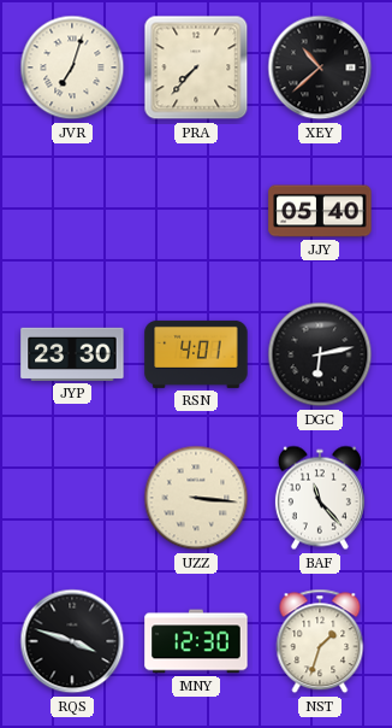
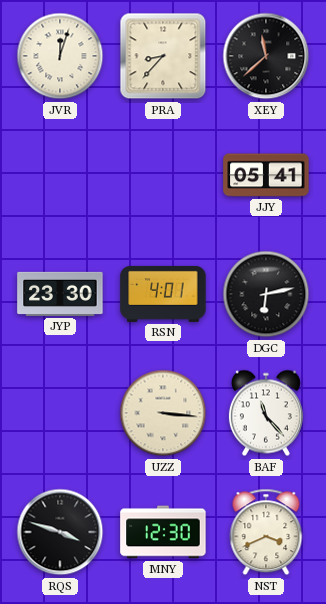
JVR: 7:03 -> 12:03
PRA: 7:37 -> 8:37
XEY: 10:38 -> 11:38
JJY: 05:40 -> 05:41
NST: 1:33 -> 3:41
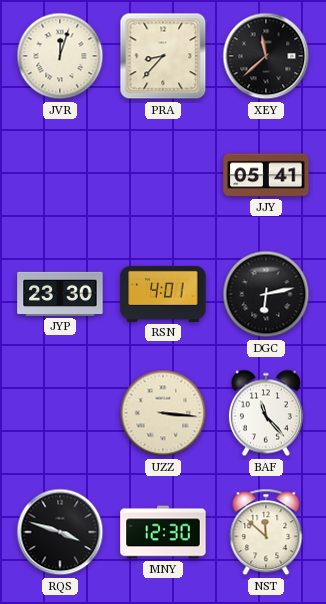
NST: 3:41 -> 11:52
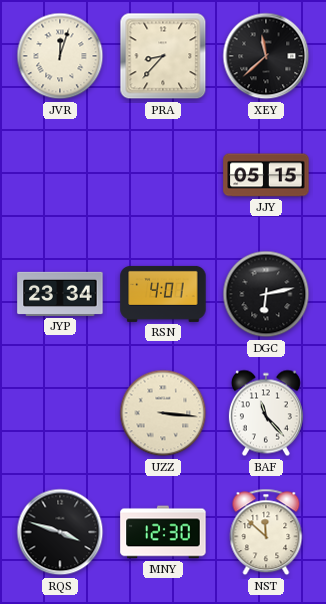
JJY: 05:41 -> 05:15
JYP: 23:30 -> 23:34
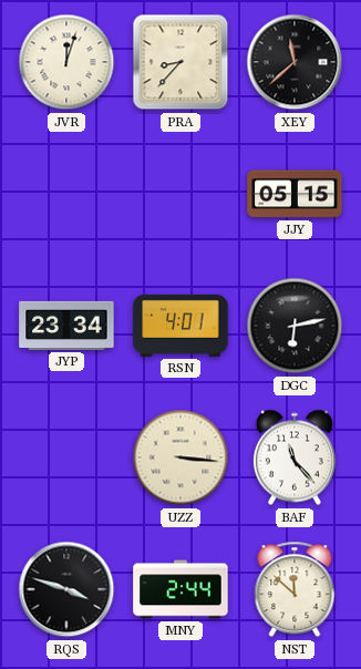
MNY: 12:30 -> 2:44
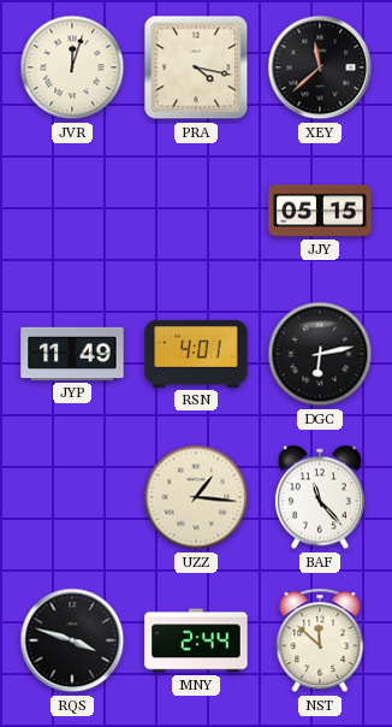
PRA: 8:37 -> 4:17
JYP: 23:34 -> 11:49
UZZ: 3:16 -> 1:16
